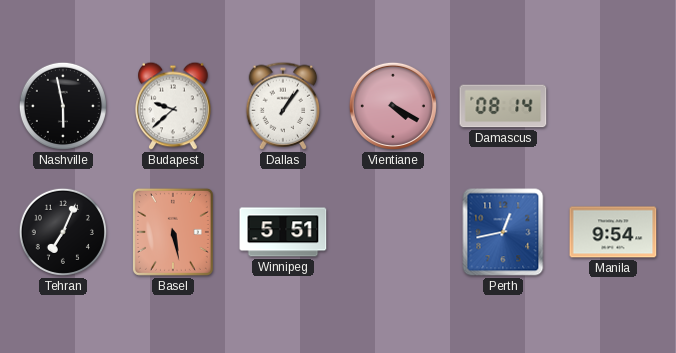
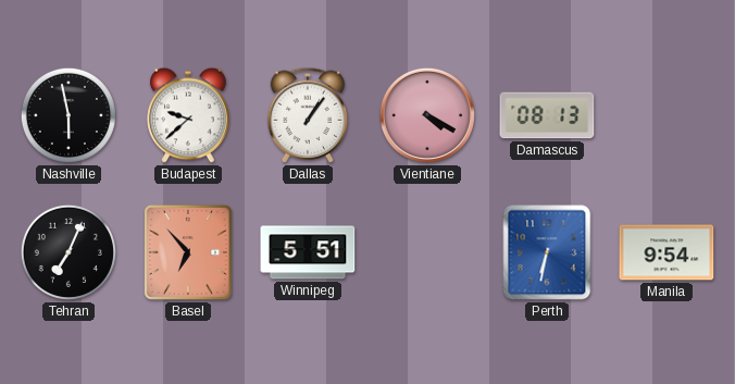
Damascus: 08:14 -> 08:13
Basel: 5:28 -> 6:53
Perth: 12:43 -> 6:32
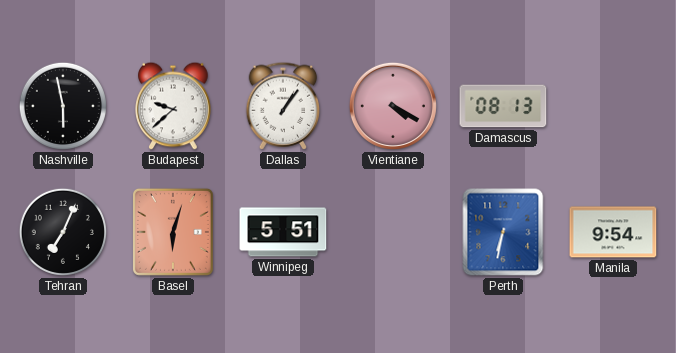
Basel: 6:53 -> 6:03
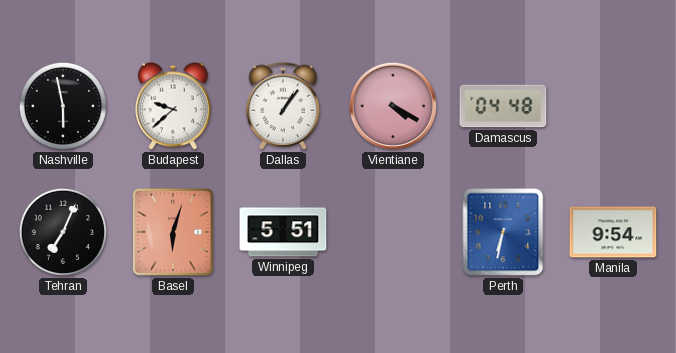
Damascus: 08:13 -> 04:48
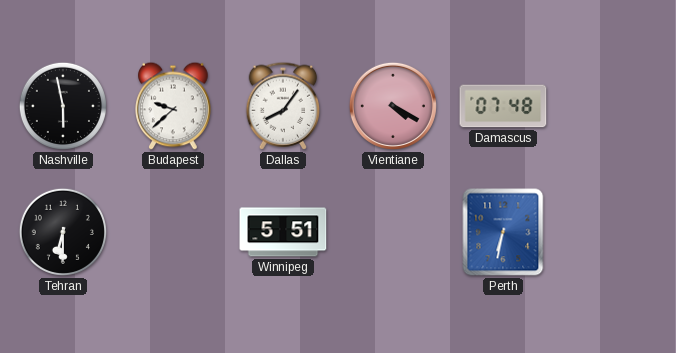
Dallas: 1:06 -> 8:06
Damascus: 04:48 -> 07:48
Tehran: 7:04 -> 6:30
Basel: 6:03 -> none
Manila: 9:54 -> none
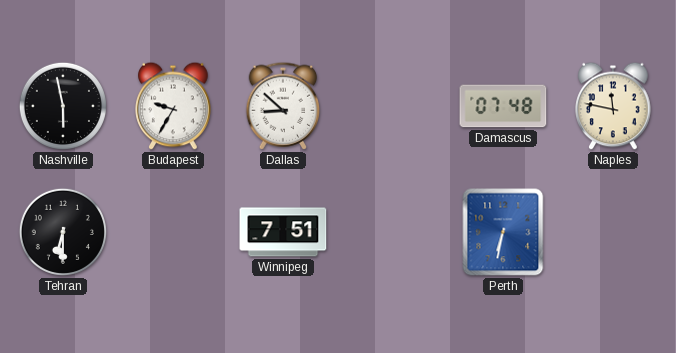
Budapest: 9:38 -> 9:35
Dallas: 8:06 -> 8:52
Vientiane: 4:20 -> none
Naples: none -> 11:47
Winnipeg: 5:51 -> 7:51
